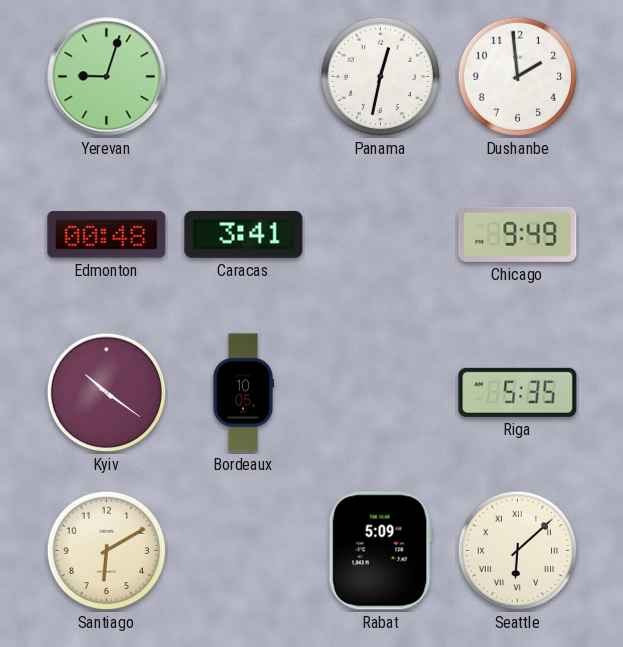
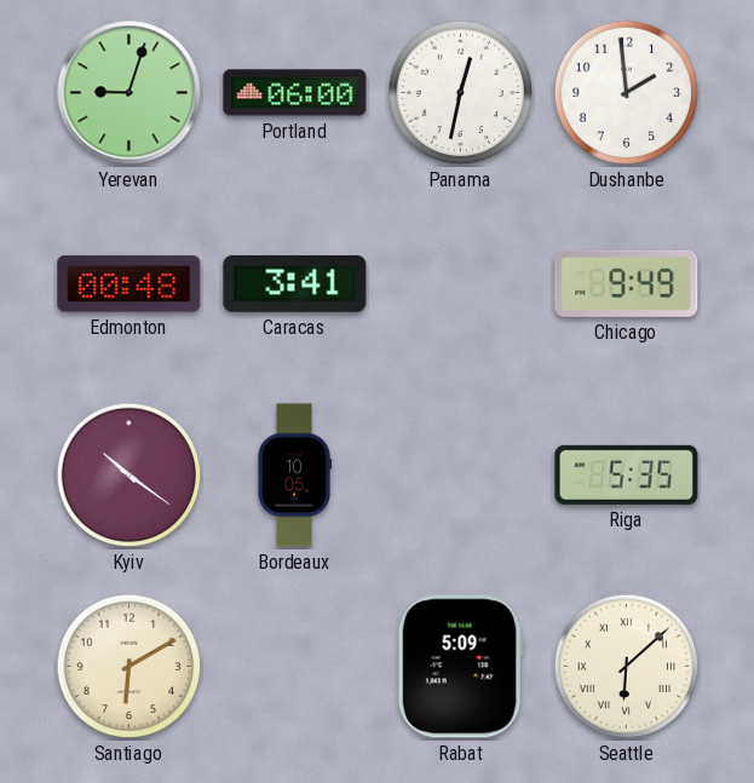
Portland: none -> 06:00
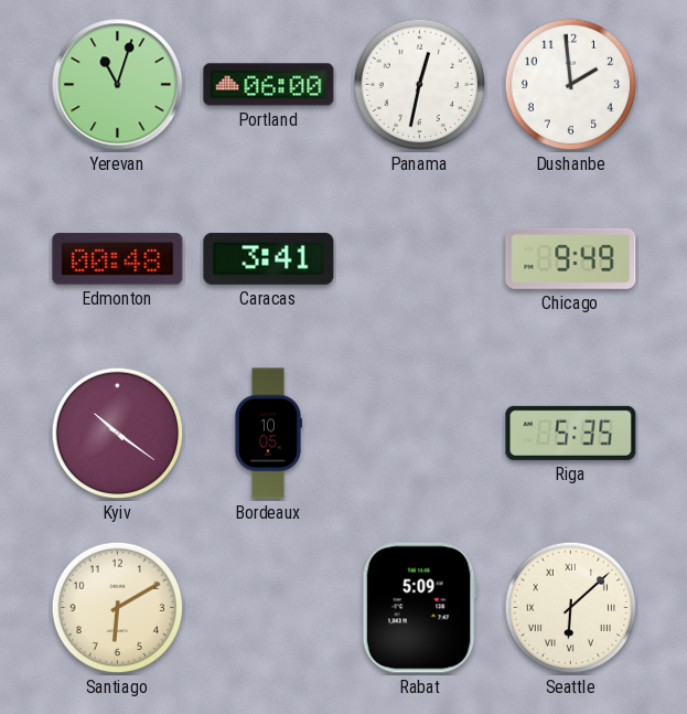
Yerevan: 9:03 -> 11:03
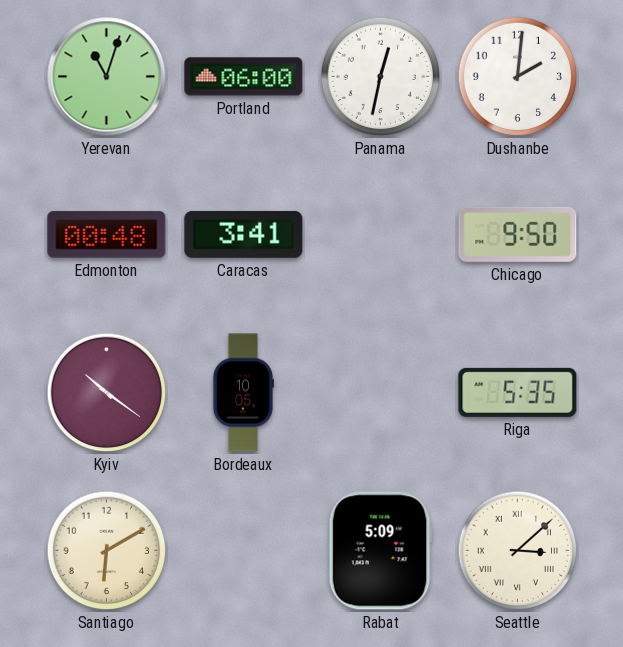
Dushanbe: 1:59 -> 2:01
Chicago: 9:49 -> 9:50
Seattle: 6:08 -> 3:08
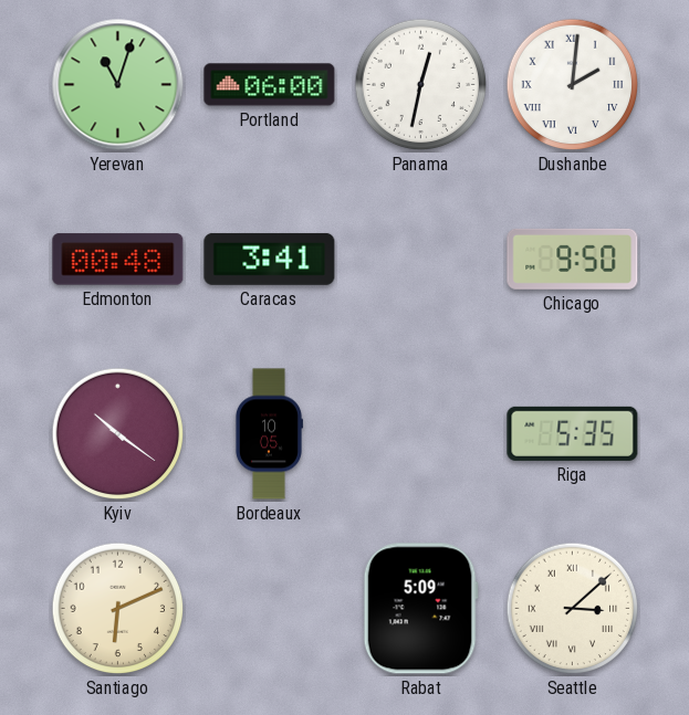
Dushanbe numerals: Arabic -> Roman
Santiago: 6:10 -> 6:11
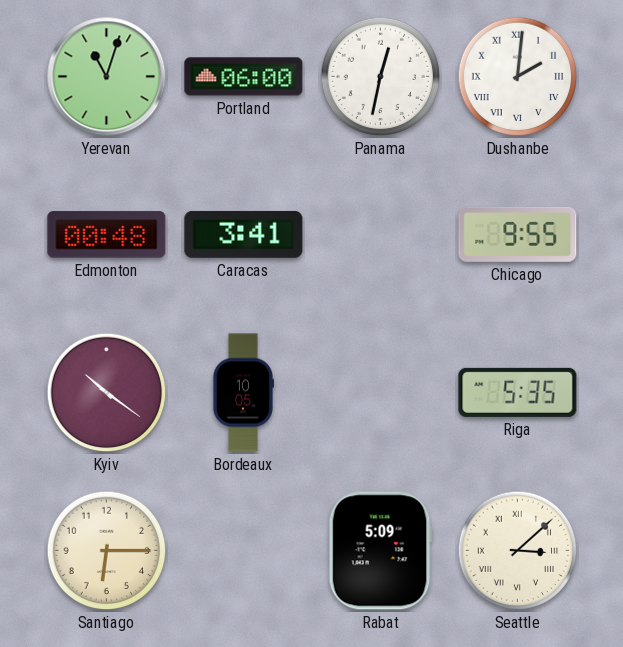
Chicago: 9:50 -> 9:55
Santiago: 6:11 -> 6:15
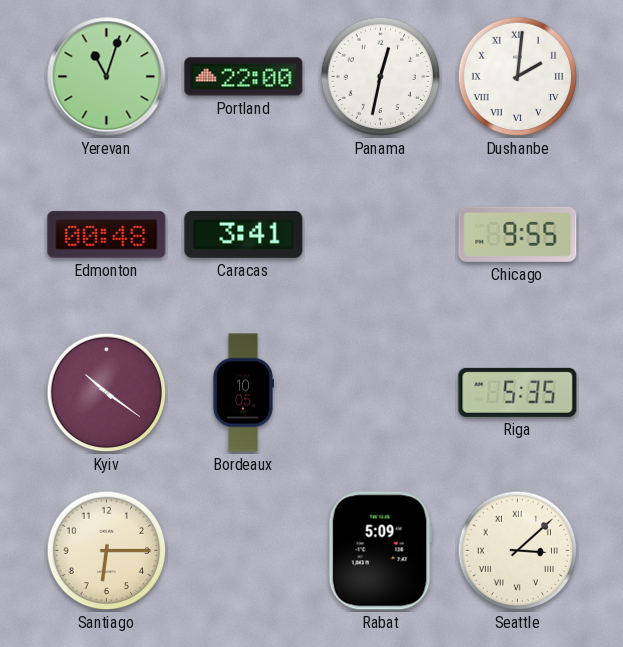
Portland: 06:00 -> 22:00
